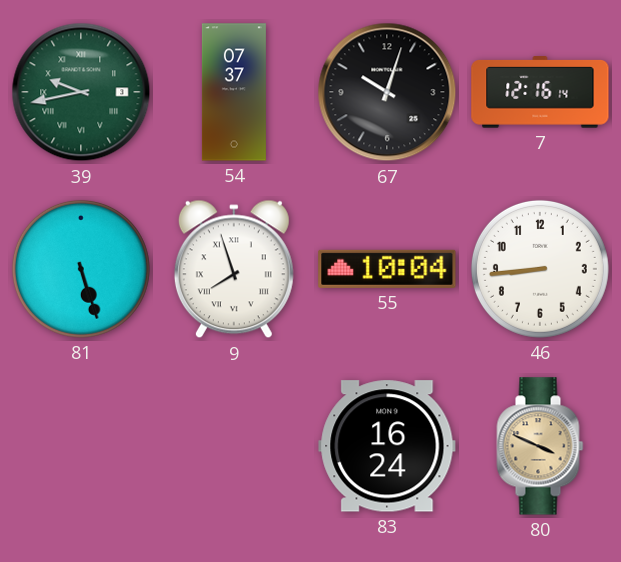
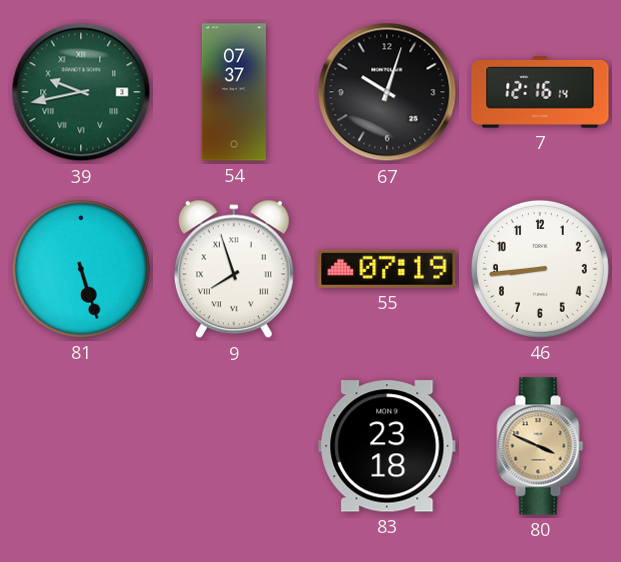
55: 10:04 -> 07:19
83: 16:24 -> 23:18
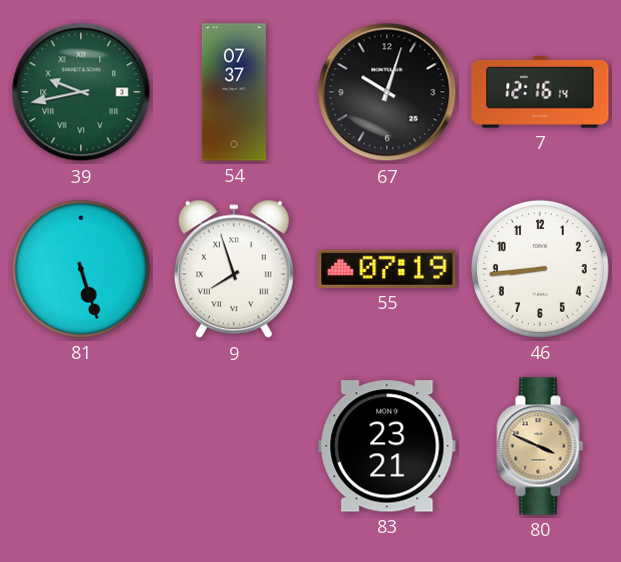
83: 23:18 -> 23:21
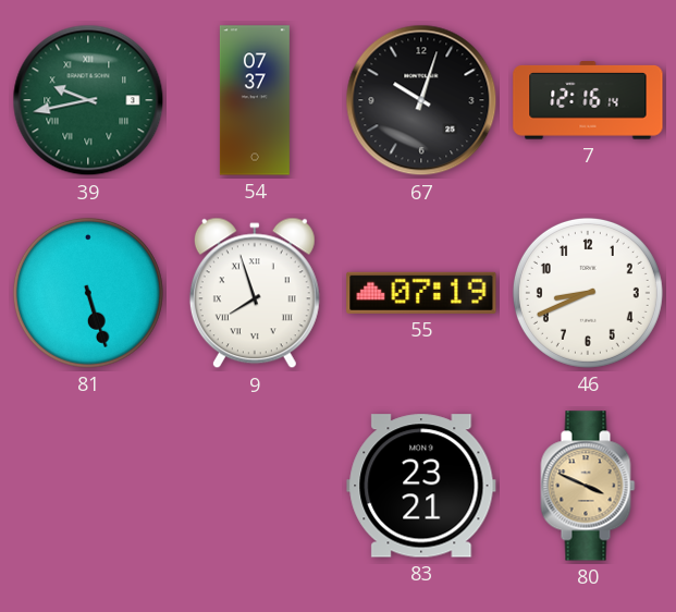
46: 8:44 -> 8:41
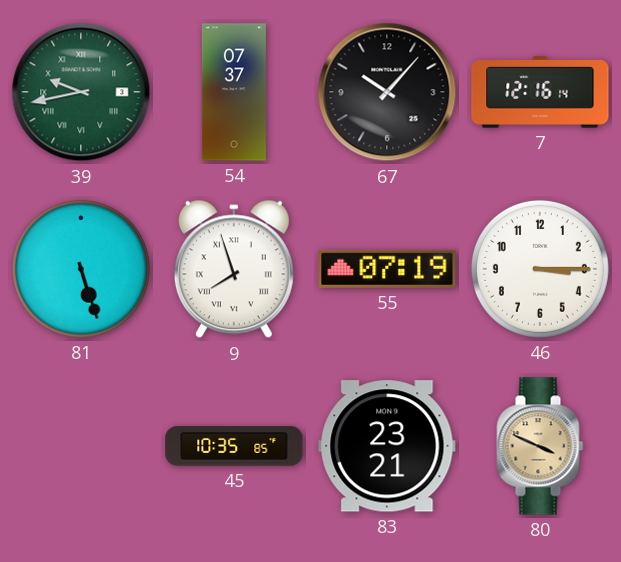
67: 10:03 -> 10:07
46: 8:41 -> 3:15
45: none -> 10:35
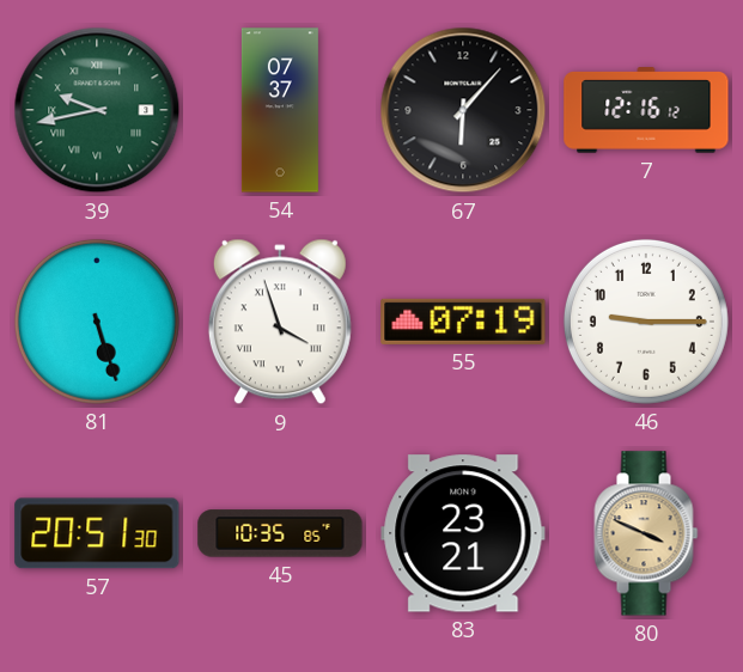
67: 10:07 -> 6:07
7: 12:16:14 -> 12:16:12
9: 7:57 -> 3:57
46: 3:15 -> 9:15
57: none -> 20:51
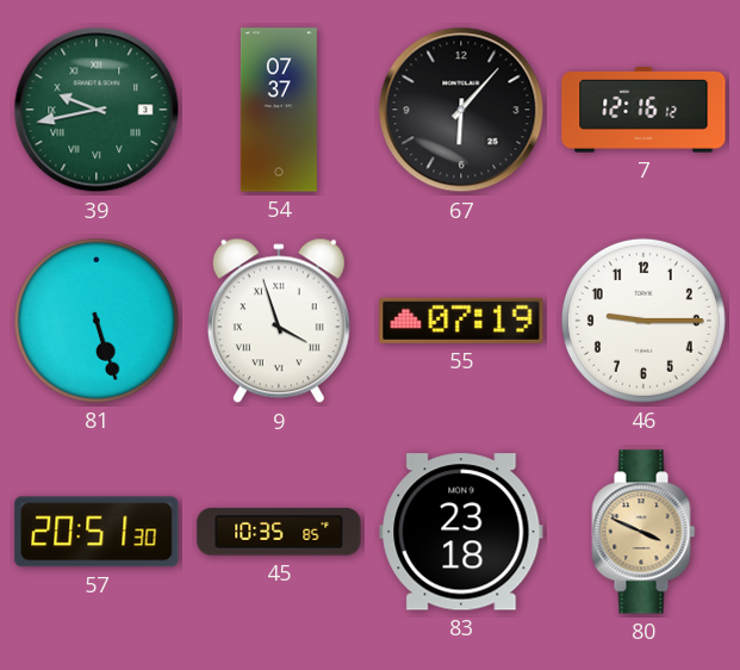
83: 23:21 -> 23:18
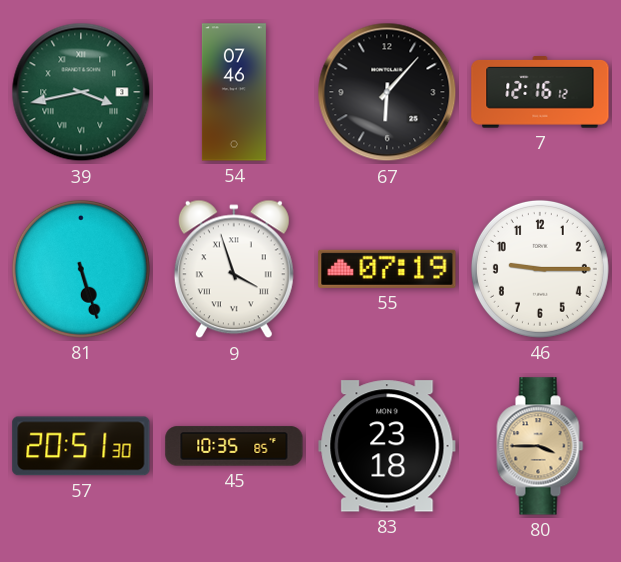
39: 9:43 -> 3:43
54: 07:37 -> 07:46
80: 3:49 -> 3:45
